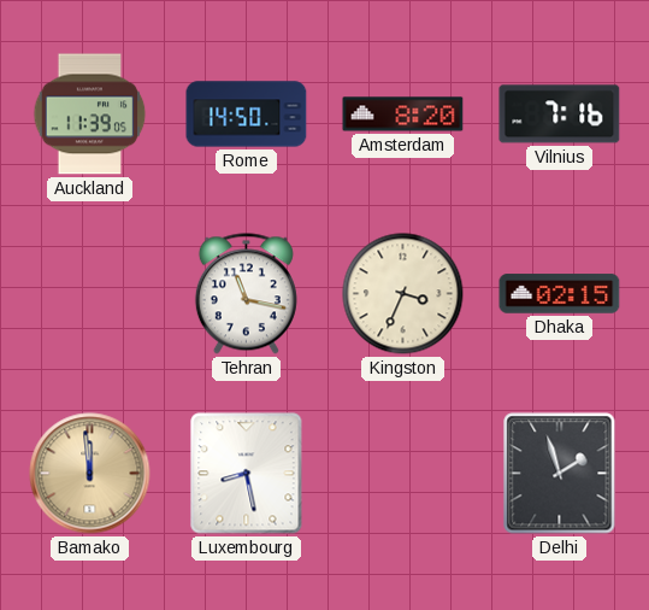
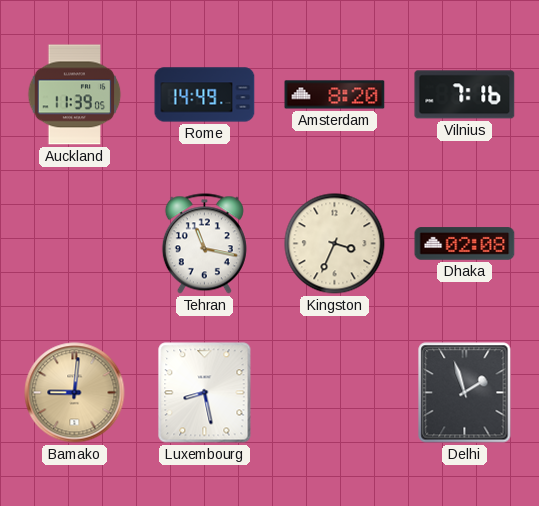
Rome: 14:50 -> 14:49
Dhaka: 02:15 -> 02:08
Bamako: 11:59 -> 9:01
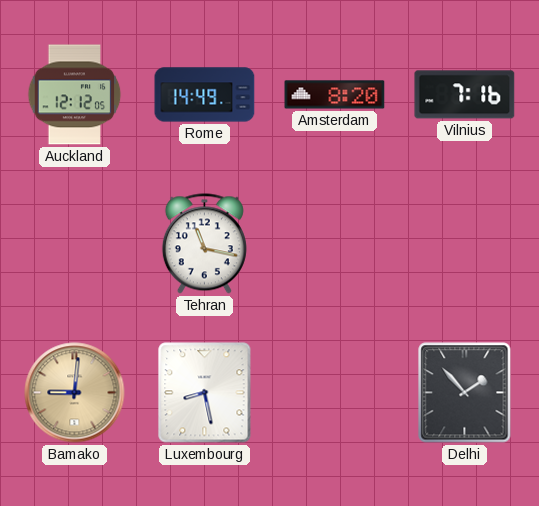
Auckland: 11:39 -> 12:12
Kingston: 3:34 -> none
Dhaka: 02:08 -> none
Delhi: 1:57 -> 1:53
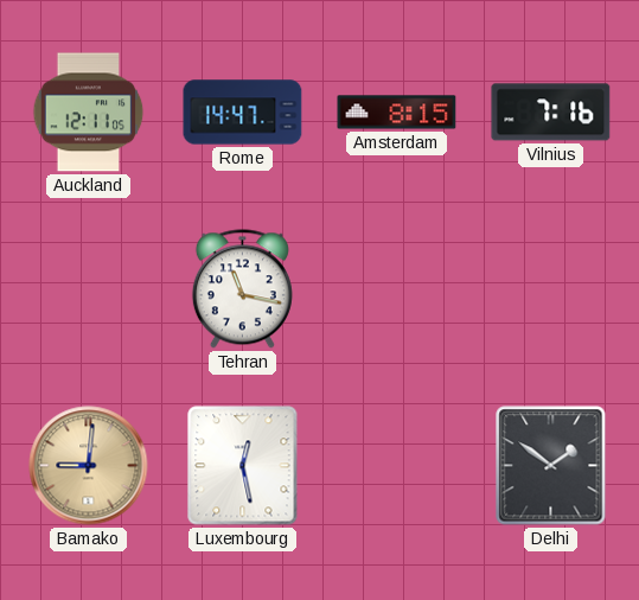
Auckland: 12:12 -> 12:11
Rome: 14:49 -> 14:47
Amsterdam: 8:20 -> 8:15
Luxembourg: 8:28 -> 12:28
Delhi: 1:53 -> 1:51
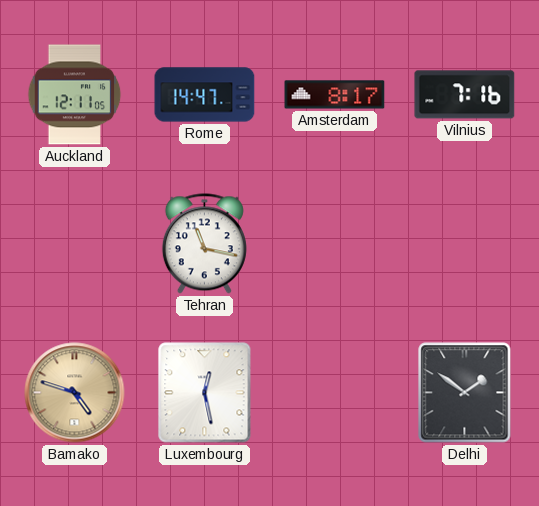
Amsterdam: 8:15 -> 8:17
Bamako: 9:01 -> 4:48
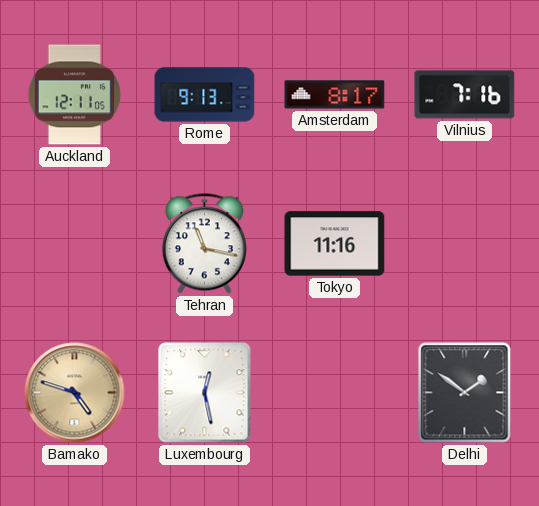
Rome: 14:47 -> 9:13
Tokyo: none -> 11:16
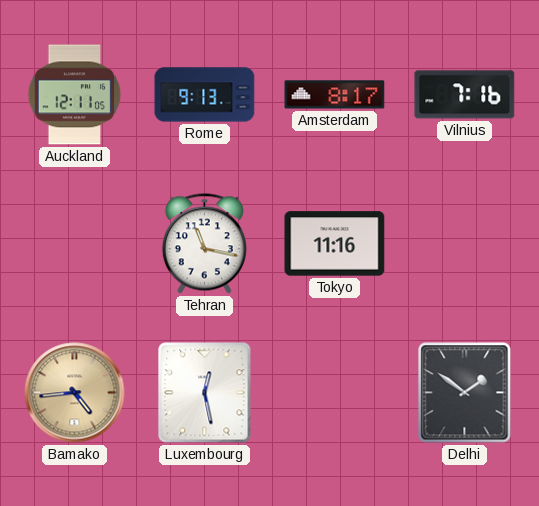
Bamako: 4:48 -> 4:44
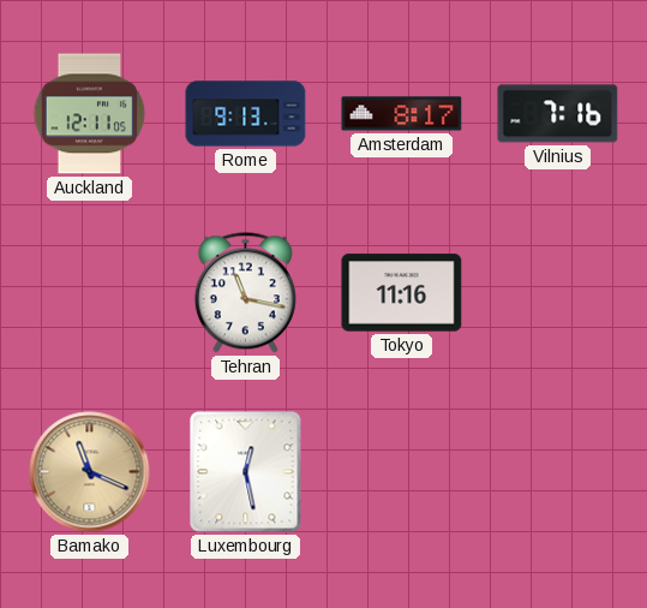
Bamako: 4:44 -> 11:19
Delhi: 1:51 -> none
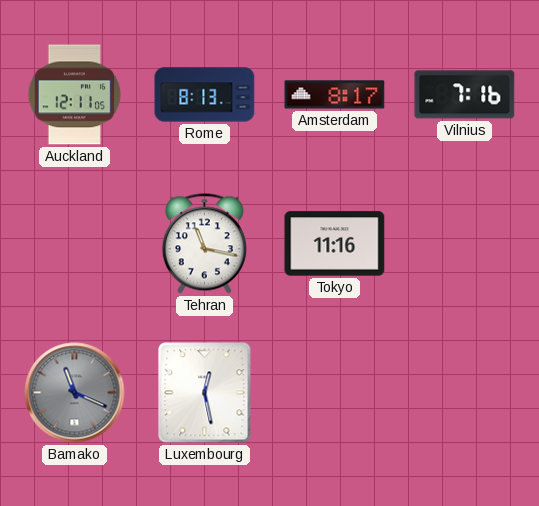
Rome: 9:13 -> 8:13
Bamako dial: champagne -> grey
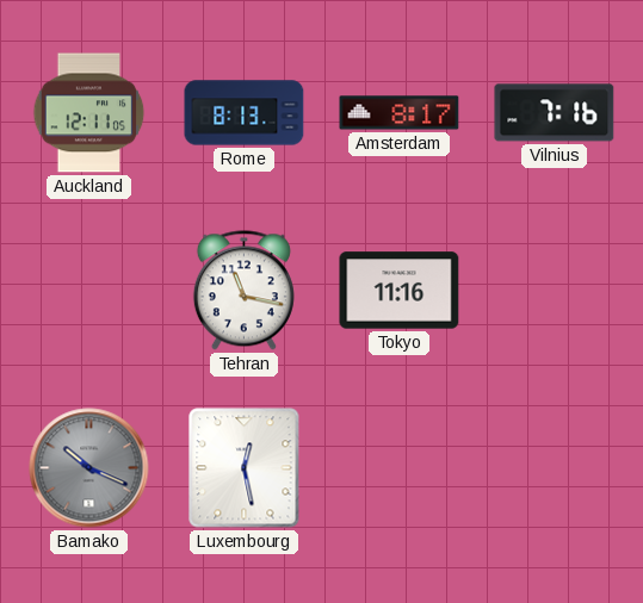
Bamako: 11:19 -> 10:19
